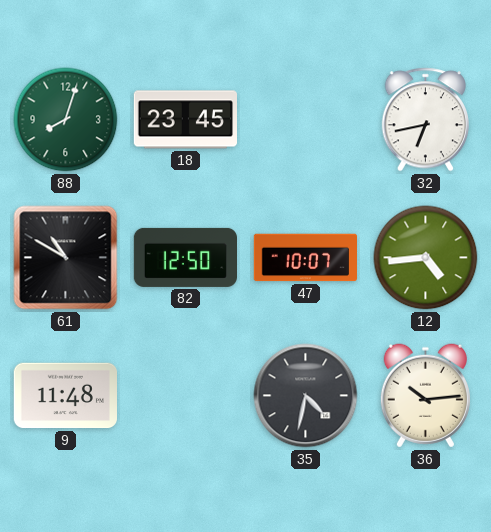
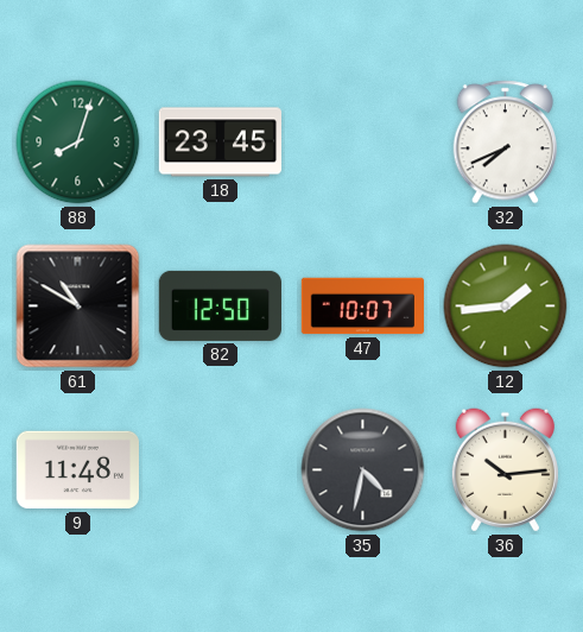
32: 6:43 -> 7:41
12: 4:44 -> 1:44
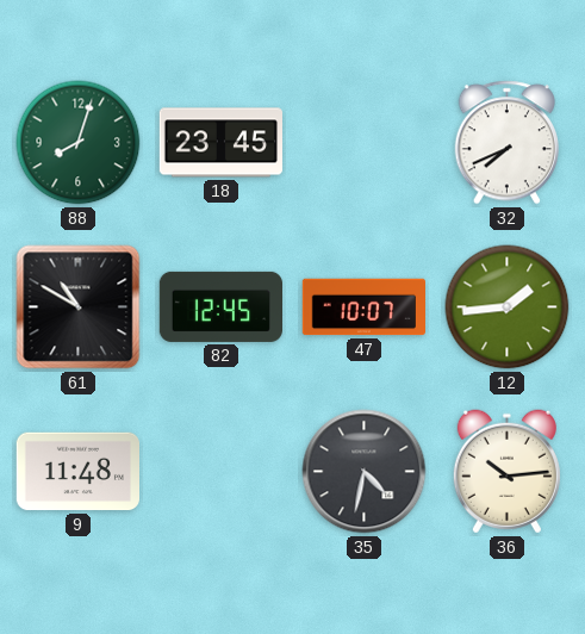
82: 12:50 -> 12:45
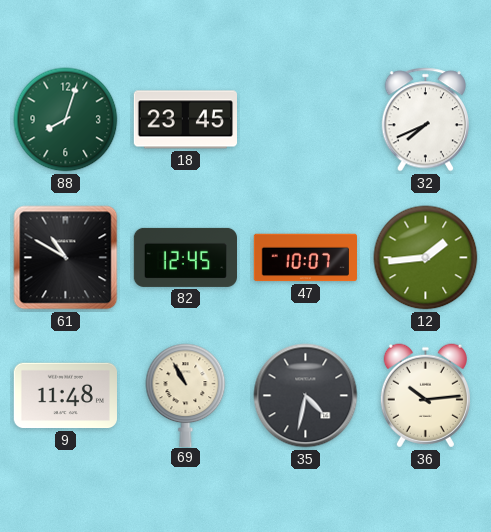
69: none -> 10:55
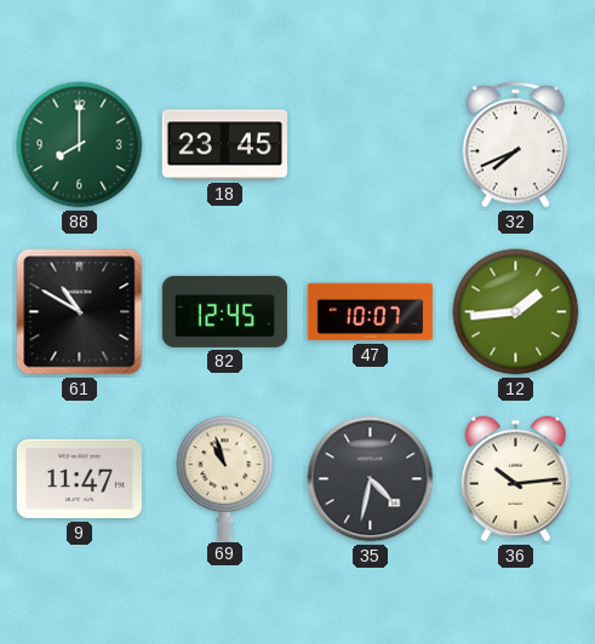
88: 8:03 -> 8:00
9: 11:48 -> 11:47
69: 10:55 -> 10:57
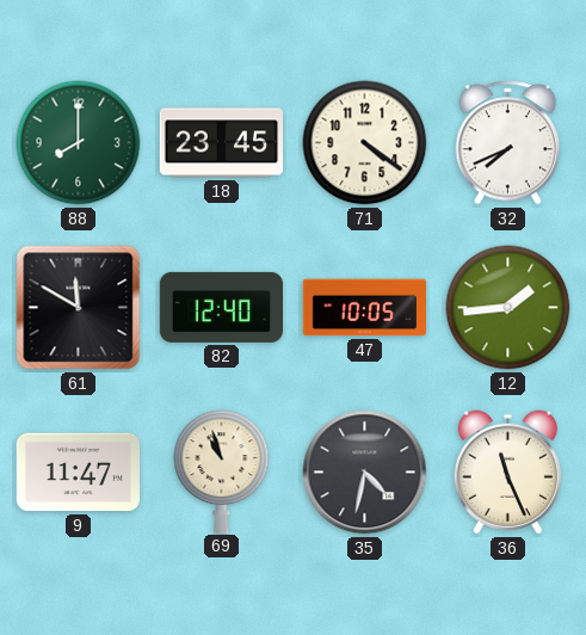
71: none -> 4:21
61: 10:50 -> 11:50
82: 12:45 -> 12:40
47: 10:07 -> 10:05
36: 10:14 -> 11:26
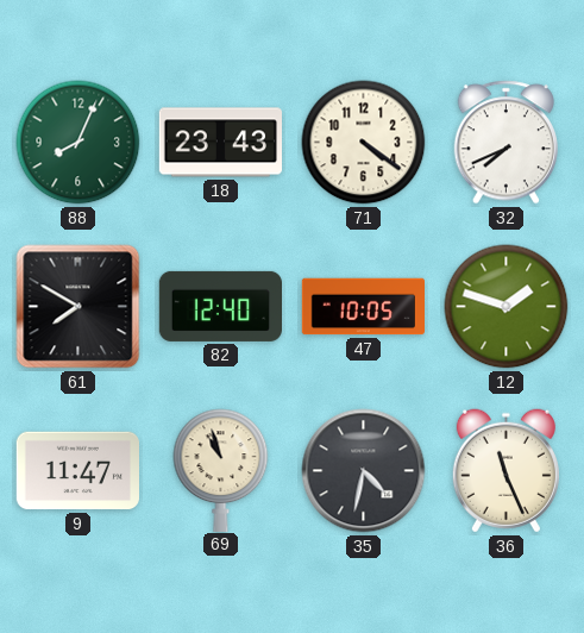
88: 8:00 -> 8:04
18: 23:45 -> 23:43
61: 11:50 -> 7:50
12: 1:44 -> 1:48
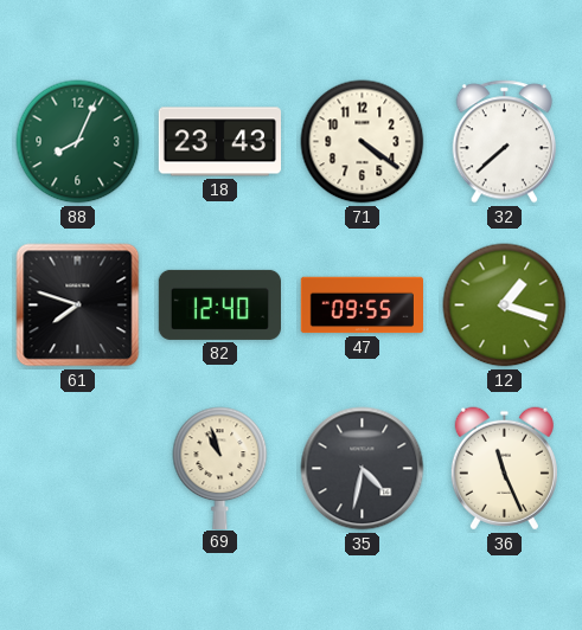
32: 7:41 -> 7:38
61: 7:50 -> 7:48
47: 10:05 -> 09:55
12: 1:48 -> 1:18
9: 11:47 -> none
